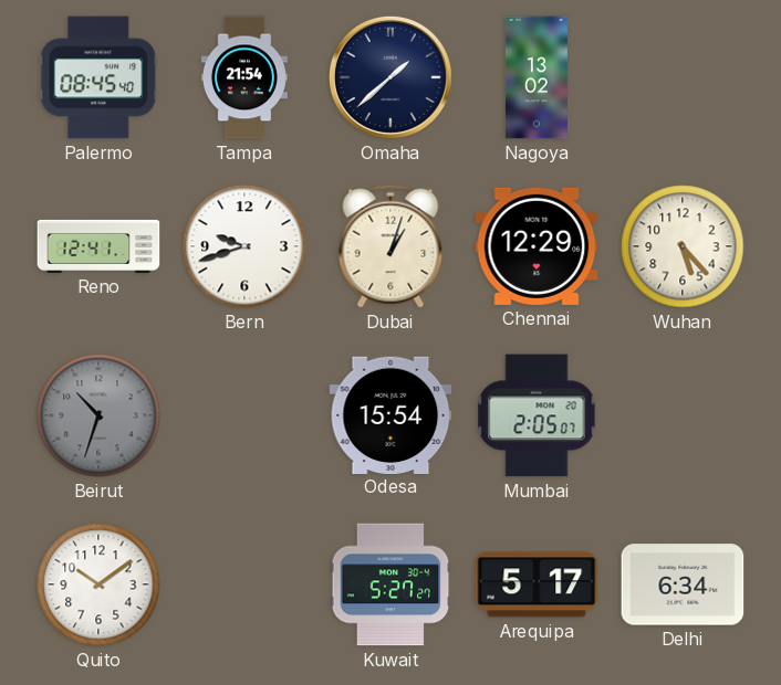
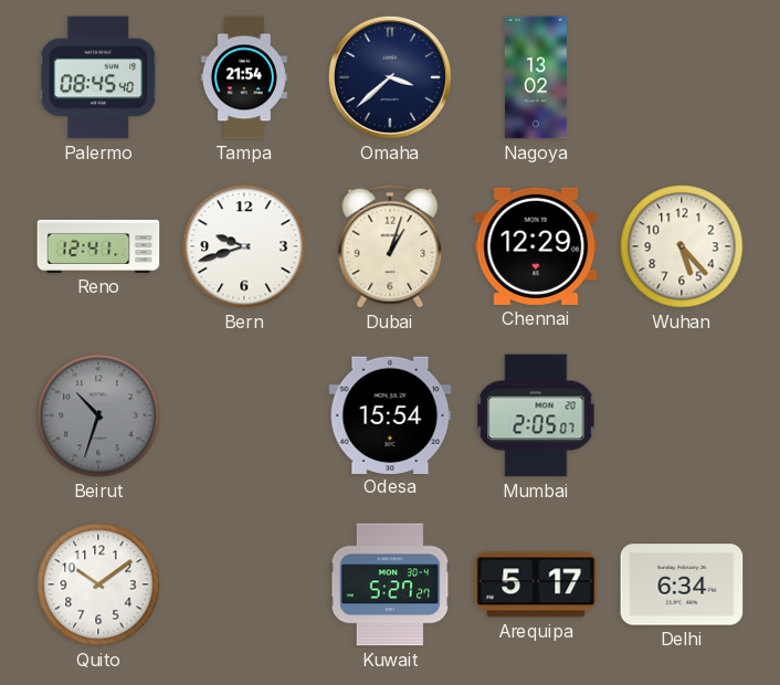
Omaha: 1:38 -> 3:38
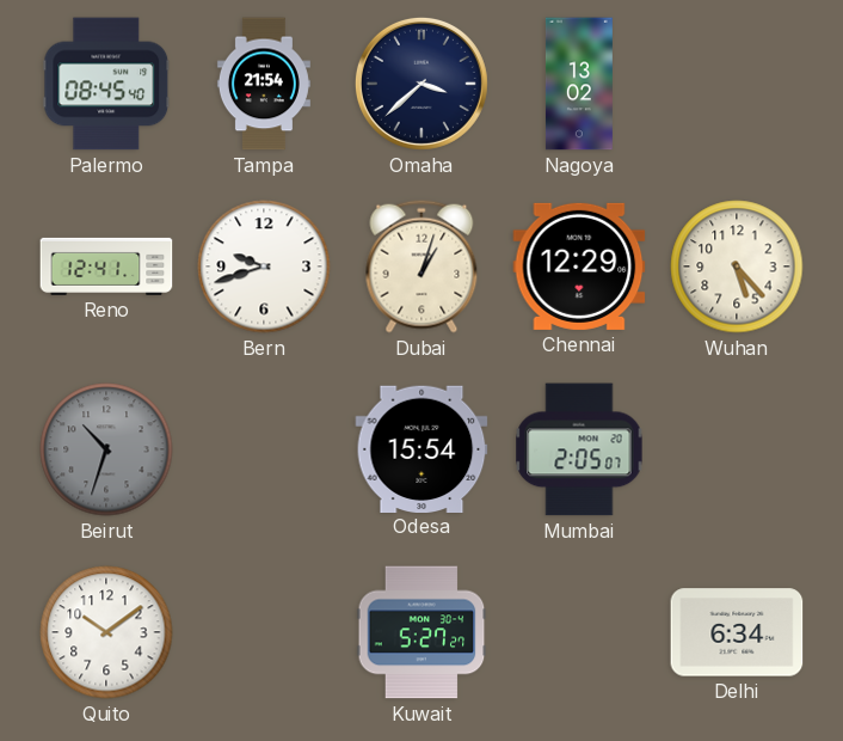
Arequipa: 5:17 -> none
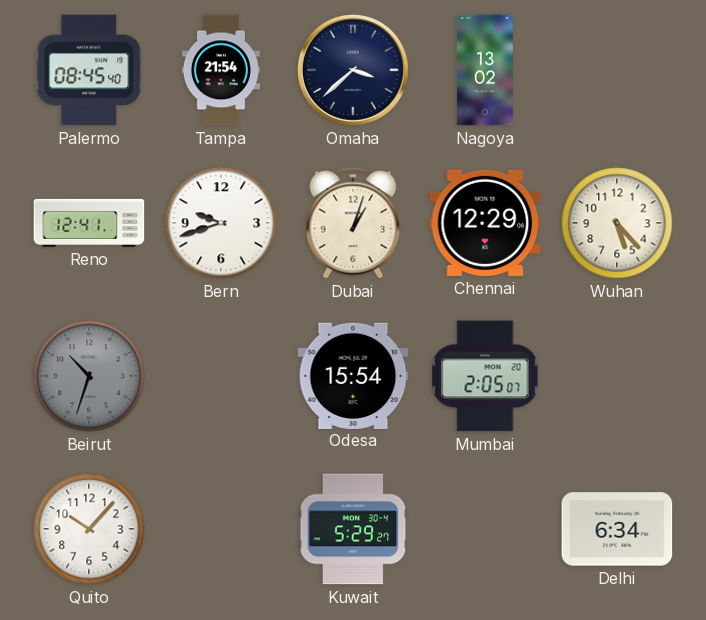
Quito: 10:09 -> 10:07
Kuwait: 5:27 -> 5:29
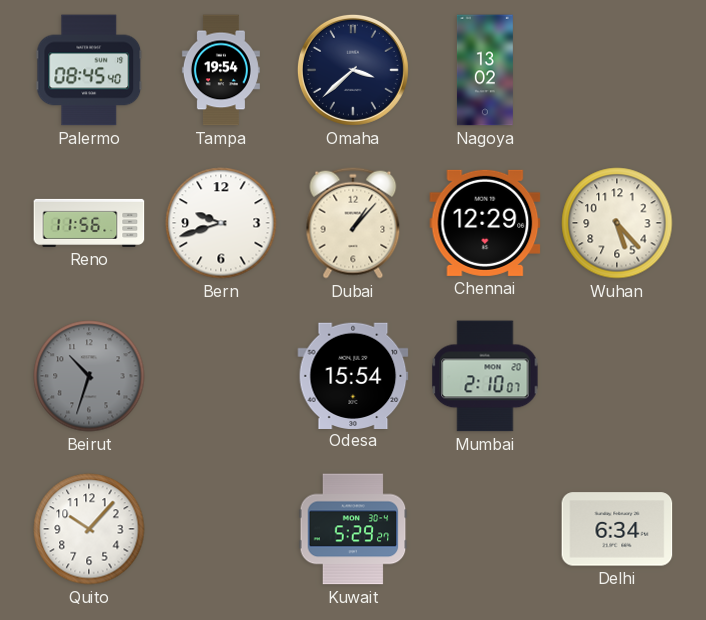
Tampa: 21:54 -> 19:54
Reno: 12:41 -> 11:56
Dubai: 1:03 -> 1:07
Mumbai: 2:05 -> 2:10
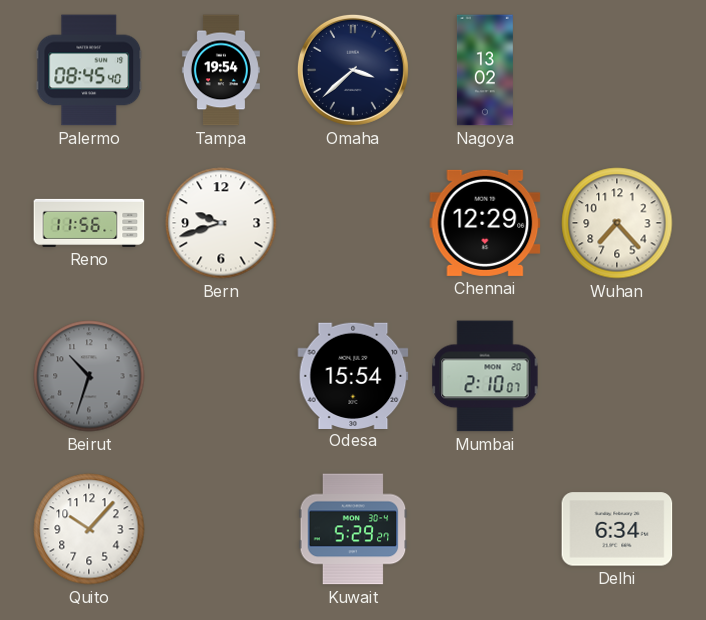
Dubai: 1:07 -> none
Wuhan: 5:23 -> 7:23
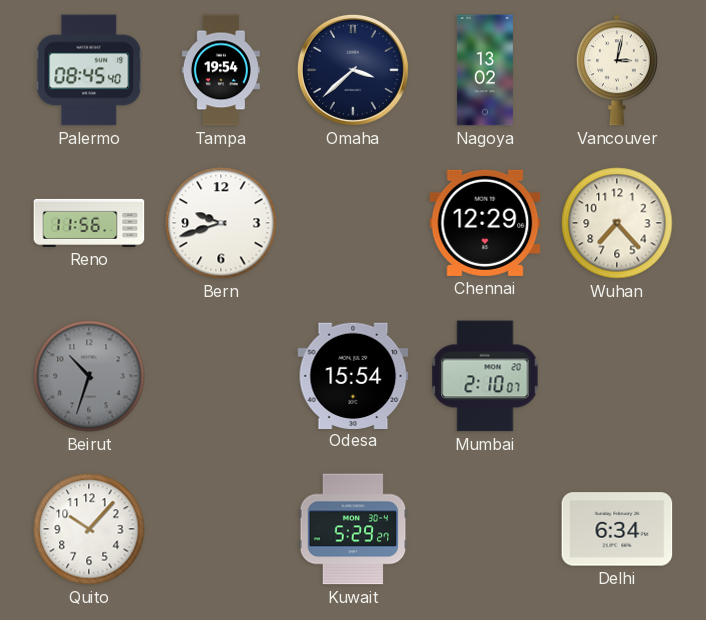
Vancouver: none -> 3:02
